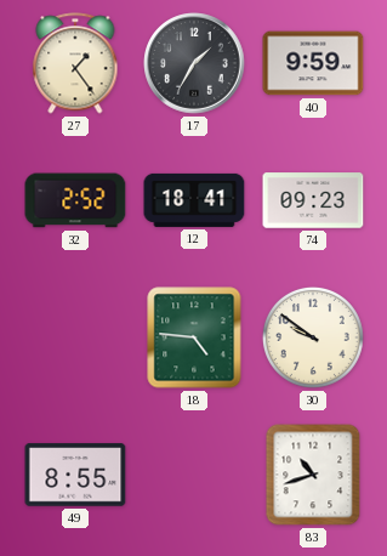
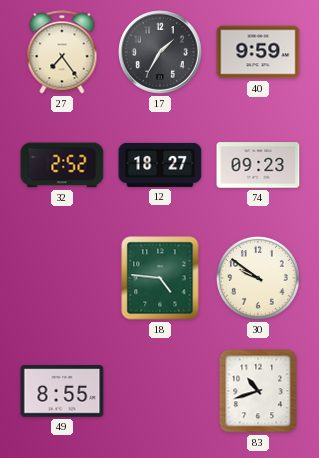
27: 1:24 -> 7:24
12: 18:41 -> 18:27
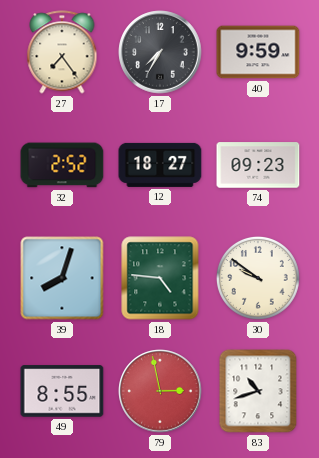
17: 1:35 -> 7:35
39: none -> 8:03
79: none -> 2:58
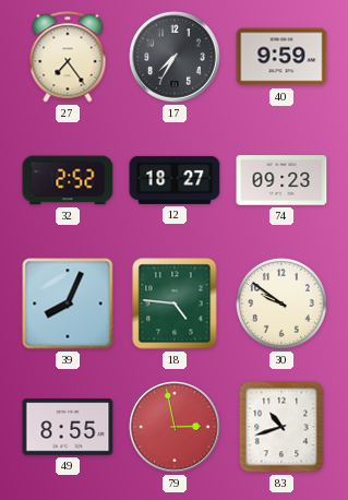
39: 8:03 -> 8:04
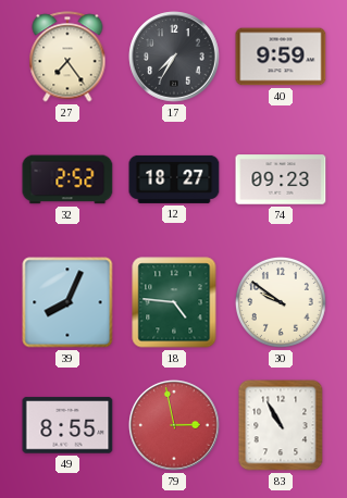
83: 10:42 -> 10:55
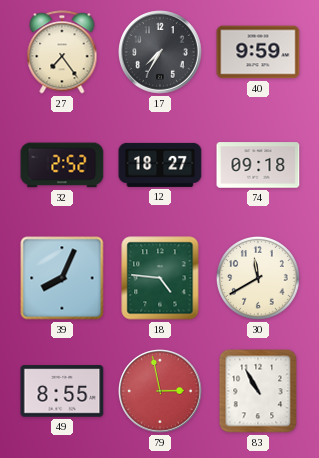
74: 09:23 -> 09:18
30: 9:51 -> 11:40
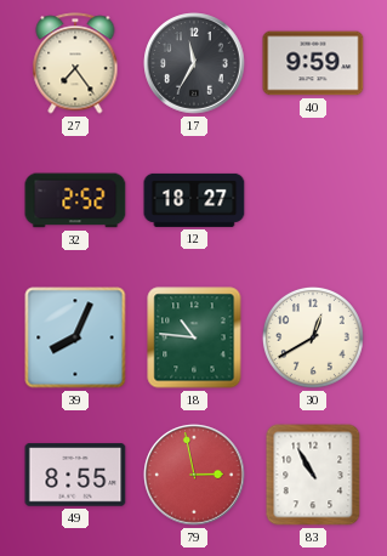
17: 7:35 -> 11:35
74: 09:18 -> none
18: 4:46 -> 10:46
30: 11:40 -> 12:40
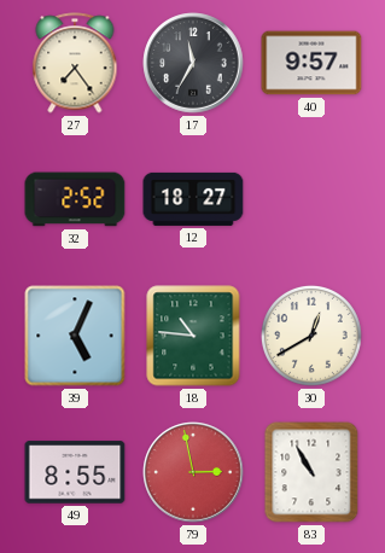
40: 9:59 -> 9:57
39: 8:04 -> 5:04
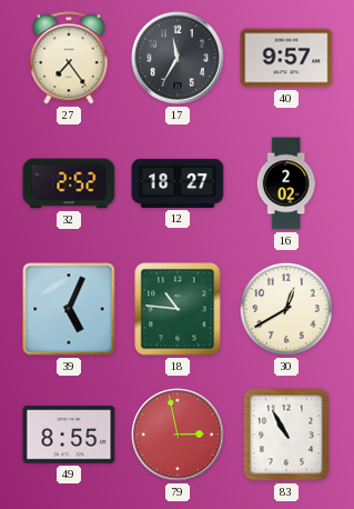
16: none -> 2:02
